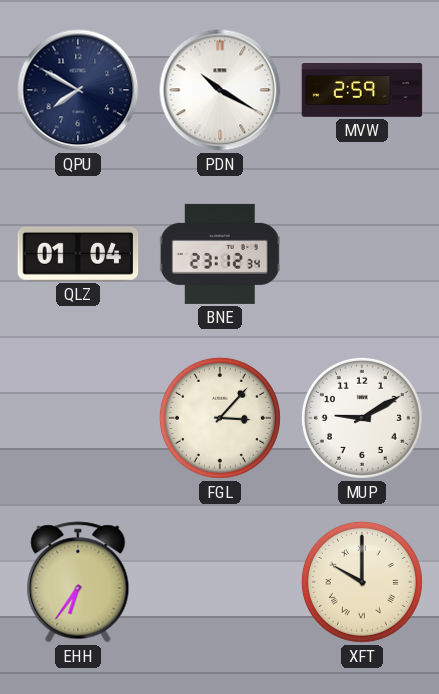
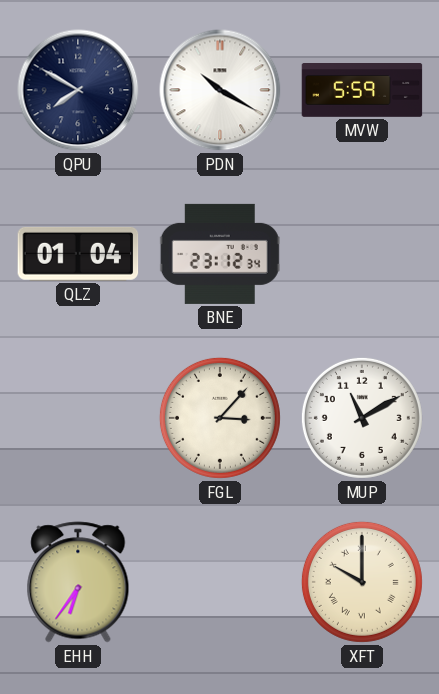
MVW: 2:59 -> 5:59
MUP: 9:10 -> 11:10
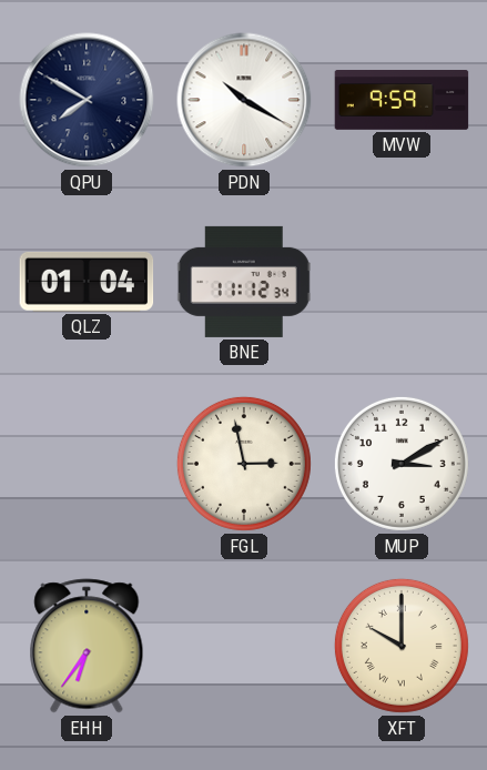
MVW: 5:59 -> 9:59
BNE: 23:12 -> 11:12
FGL: 3:07 -> 2:58
MUP: 11:10 -> 3:10
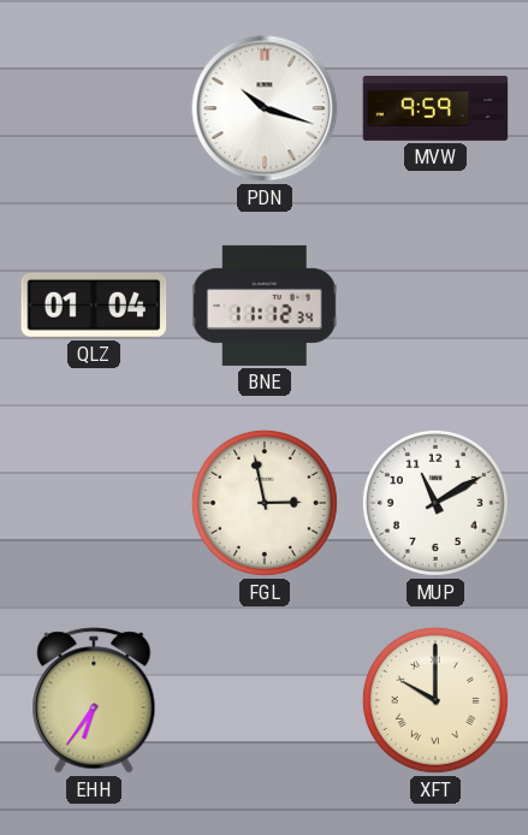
QPU: 7:50 -> none
PDN: 10:20 -> 10:18
MUP: 3:10 -> 11:10
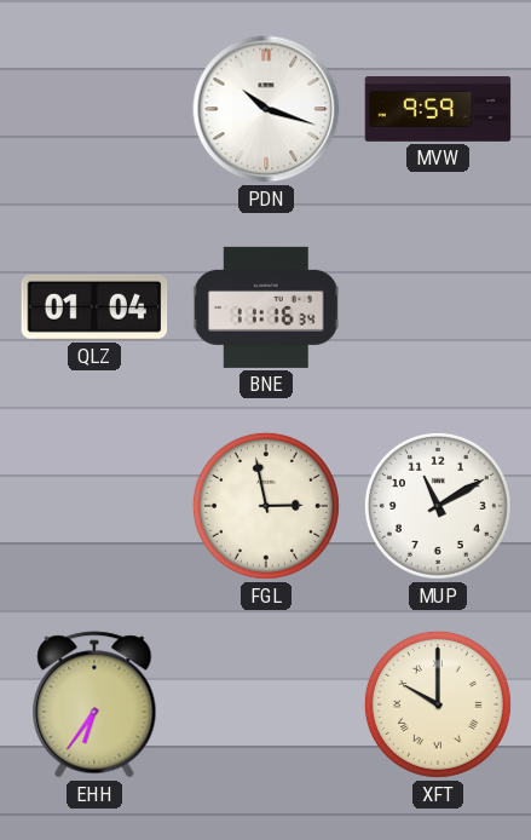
BNE: 11:12 -> 11:16
